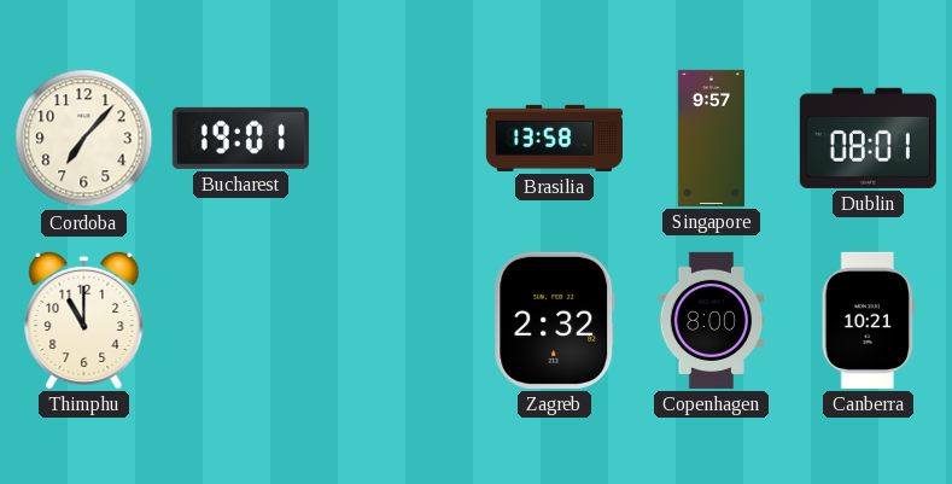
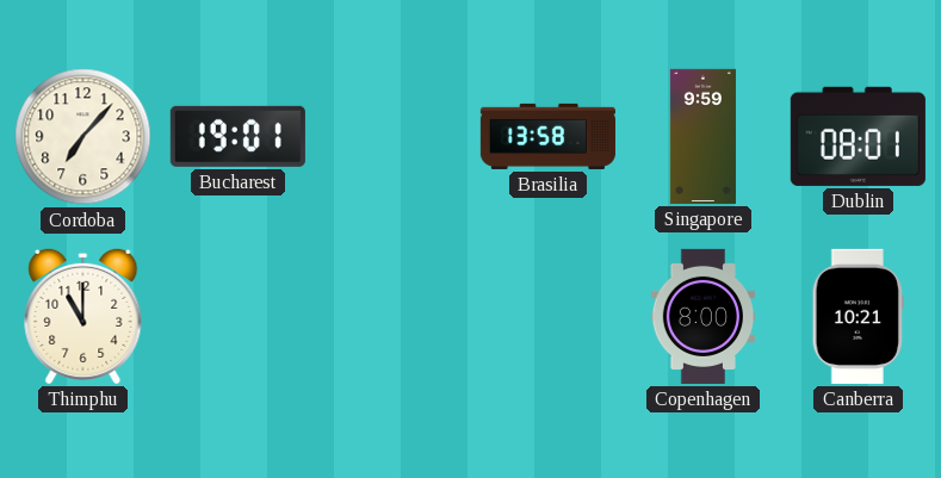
Singapore: 9:57 -> 9:59
Zagreb: 2:32 -> none
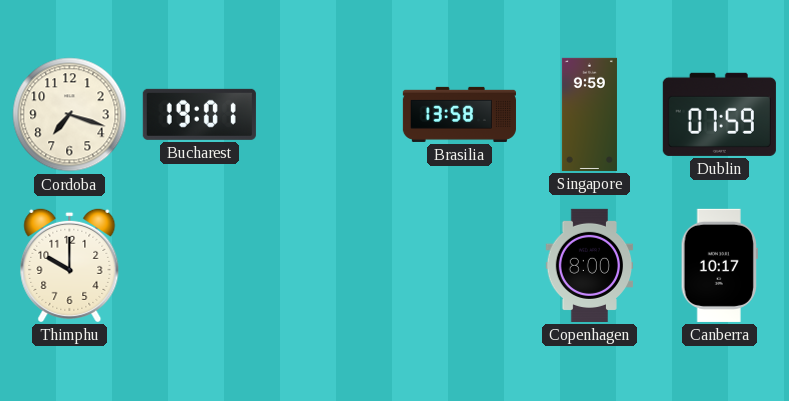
Cordoba: 7:07 -> 7:18
Dublin: 08:01 -> 07:59
Thimphu: 11:00 -> 10:00
Canberra: 10:21 -> 10:17
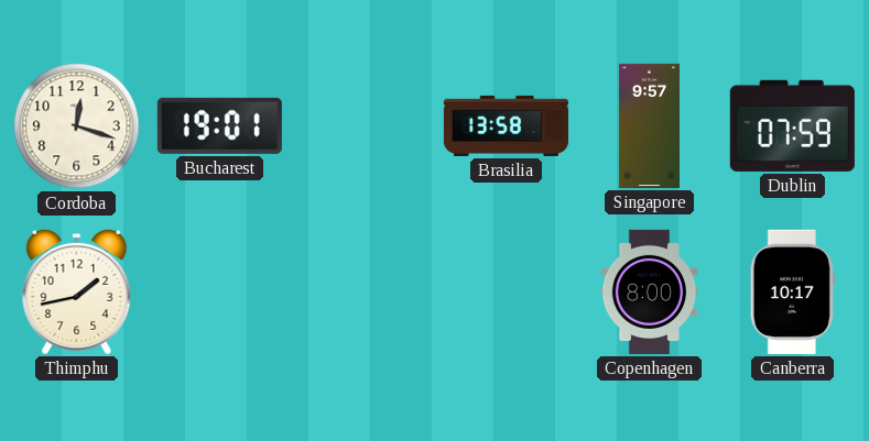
Cordoba: 7:18 -> 12:18
Singapore: 9:59 -> 9:57
Thimphu: 10:00 -> 1:43
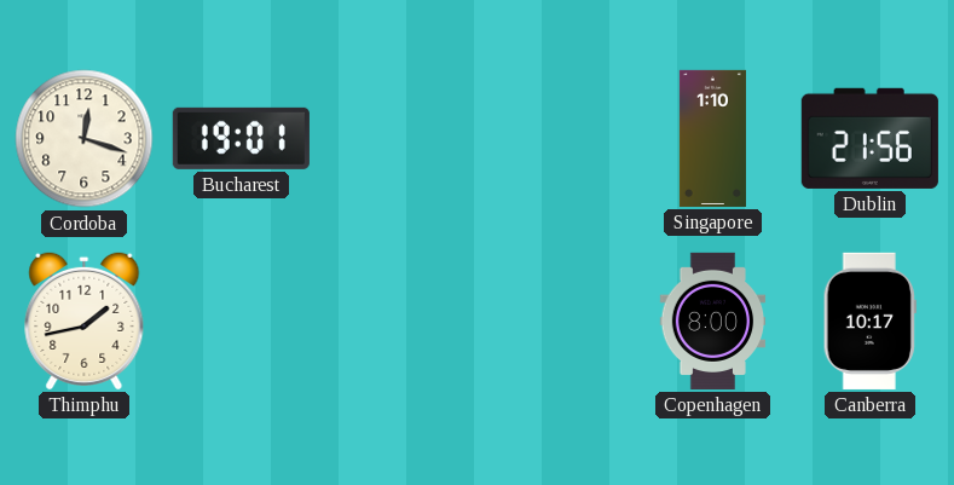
Brasilia: 13:58 -> none
Singapore: 9:57 -> 1:10
Dublin: 07:59 -> 21:56
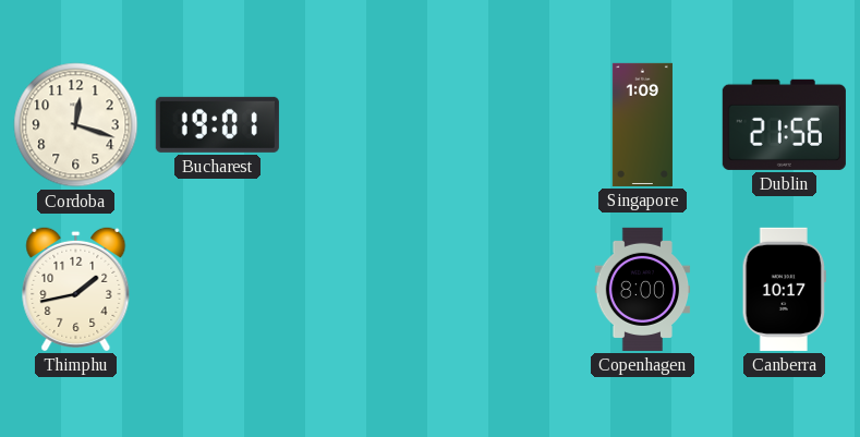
Singapore: 1:10 -> 1:09
